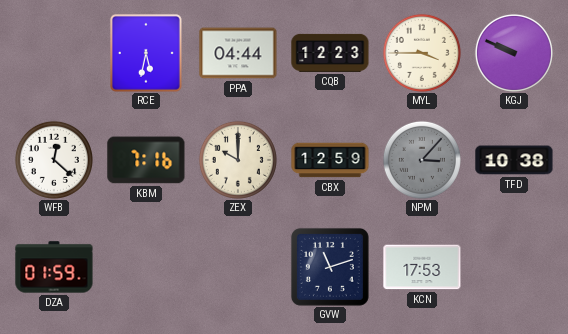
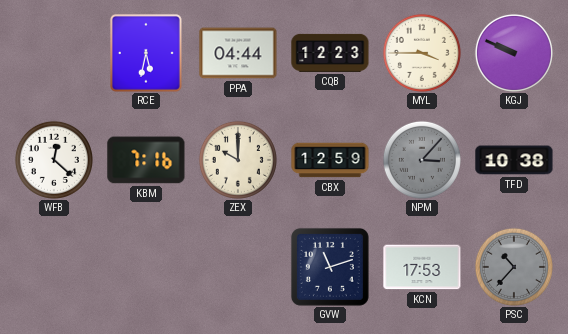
DZA: 01:59 -> none
PSC: none -> 10:37
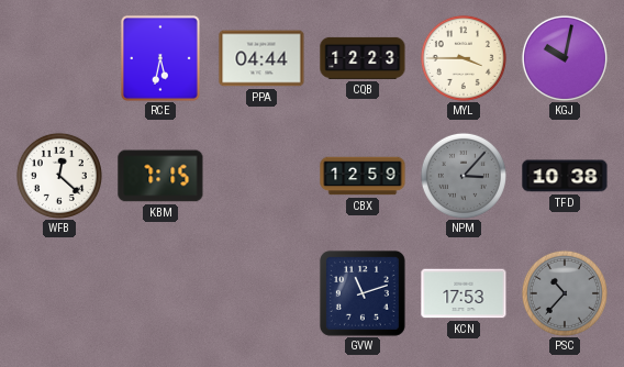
KGJ: 9:49 -> 10:02
KBM: 7:16 -> 7:15
ZEX: 10:00 -> none
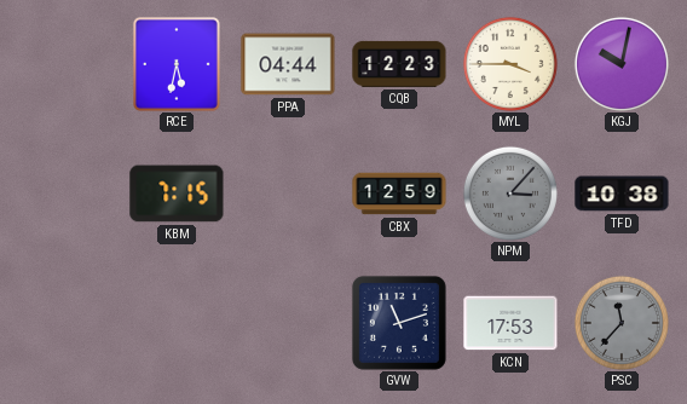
WFB: 12:22 -> none
PSC: 10:37 -> 11:37
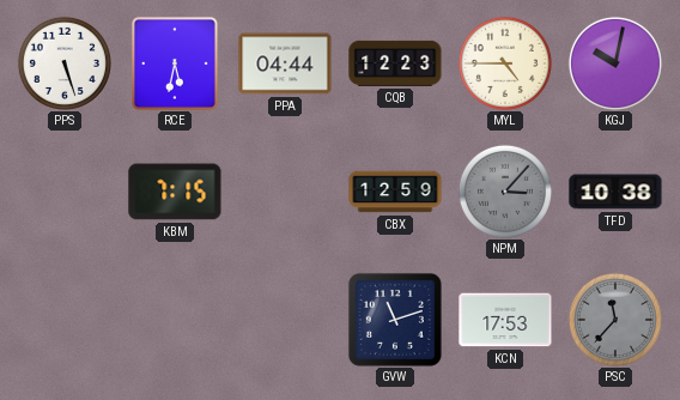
PPS: none -> 5:27
MYL: 3:45 -> 4:45
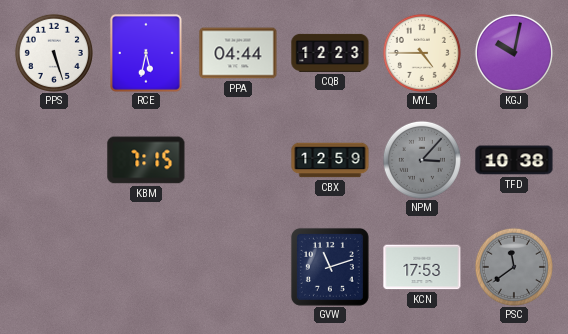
PSC: 11:37 -> 11:39
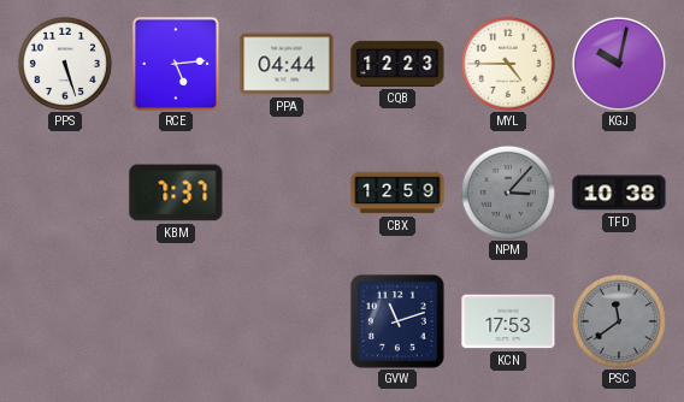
RCE: 5:32 -> 5:14
KBM: 7:15 -> 7:37
